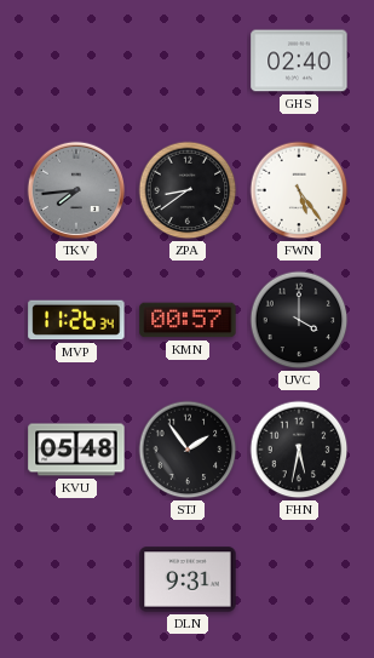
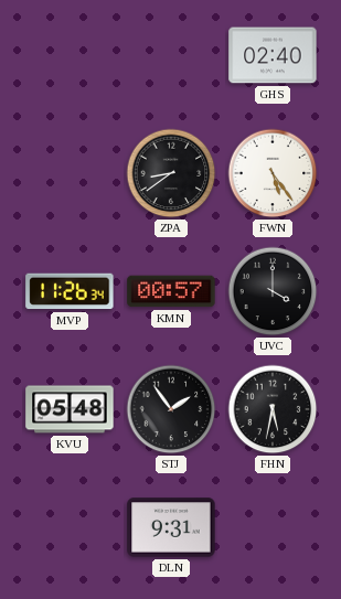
TKV: 7:44 -> none
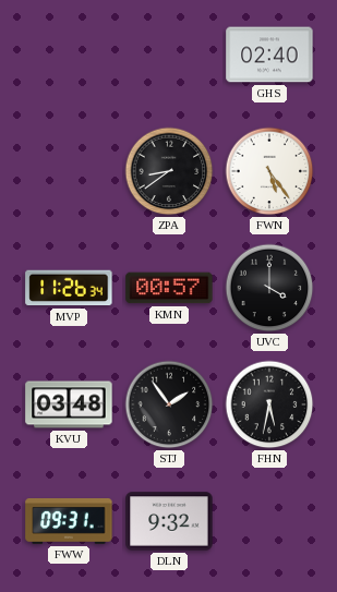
KVU: 05:48 -> 03:48
FWW: none -> 09:31
DLN: 9:31 -> 9:32
